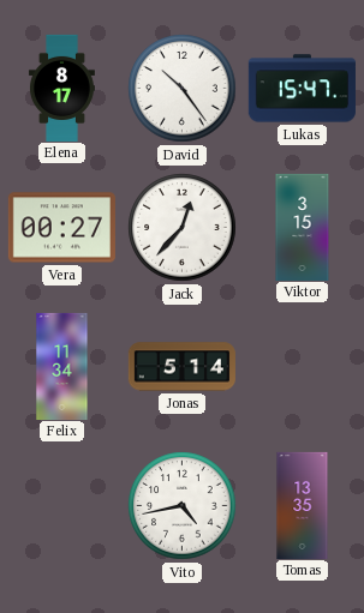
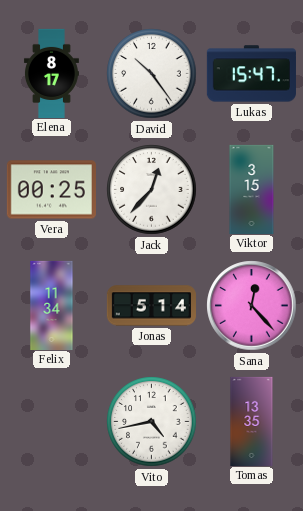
Vera: 00:27 -> 00:25
Sana: none -> 12:23
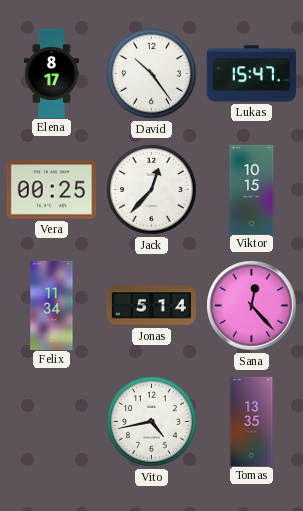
Viktor: 3:15 -> 10:15
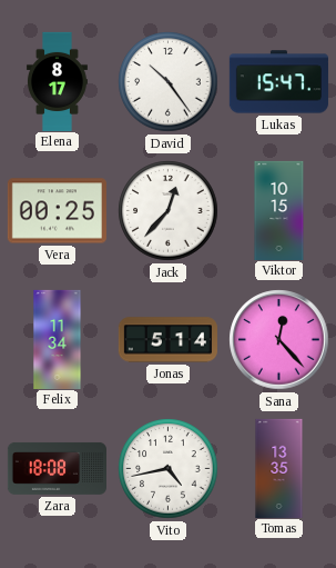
Zara: none -> 18:08
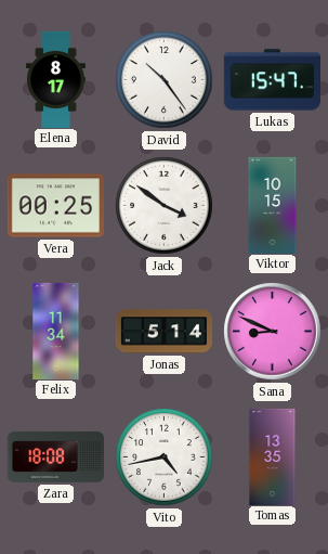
Jack: 12:37 -> 3:51
Sana: 12:23 -> 8:49
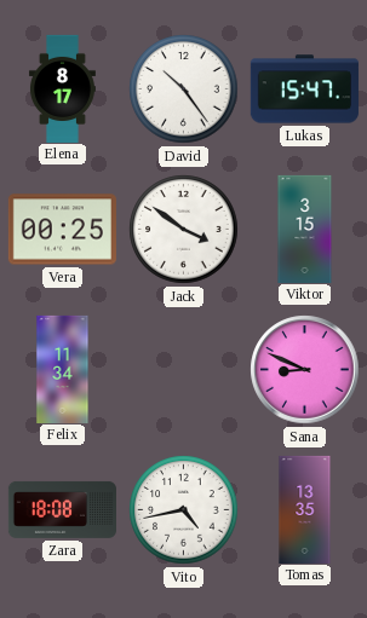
Viktor: 10:15 -> 3:15
Jonas: 5:14 -> none
